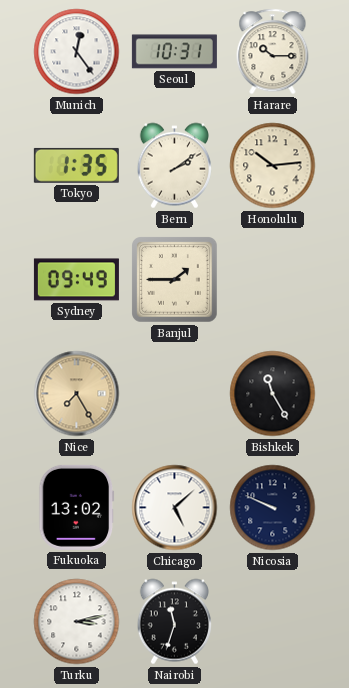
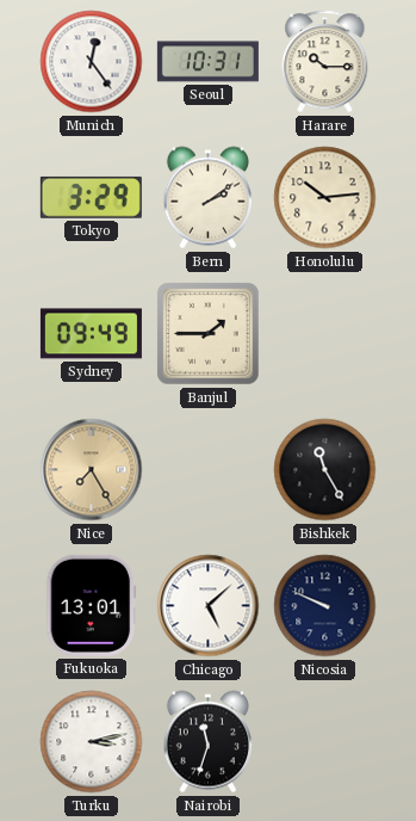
Tokyo: 1:35 -> 3:29
Fukuoka: 13:02 -> 13:01
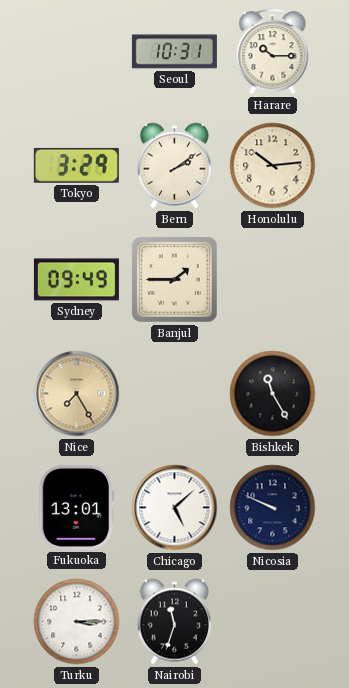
Munich: 12:24 -> none
Turku: 3:13 -> 3:15
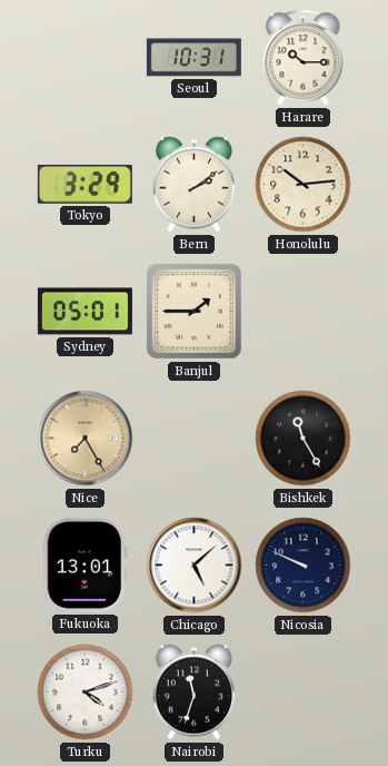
Sydney: 09:49 -> 05:01
Turku: 3:15 -> 4:12
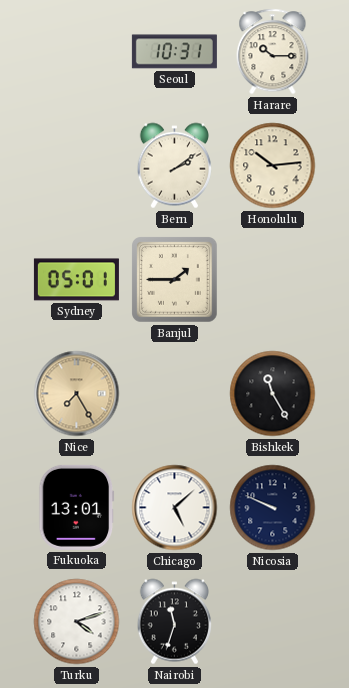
Tokyo: 3:29 -> none
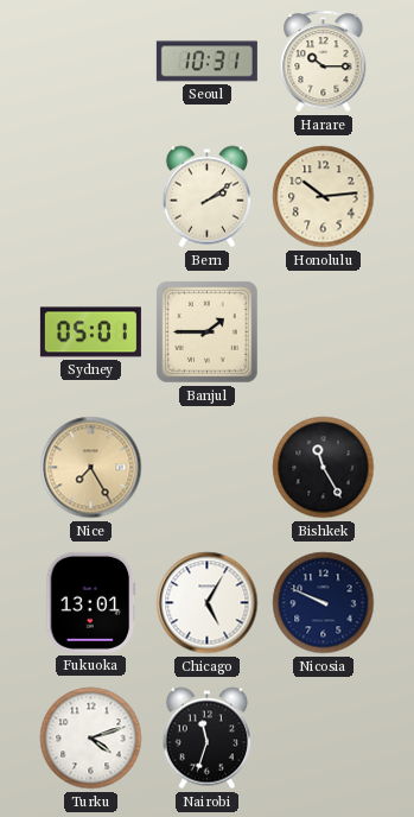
Chicago: 5:08 -> 5:05
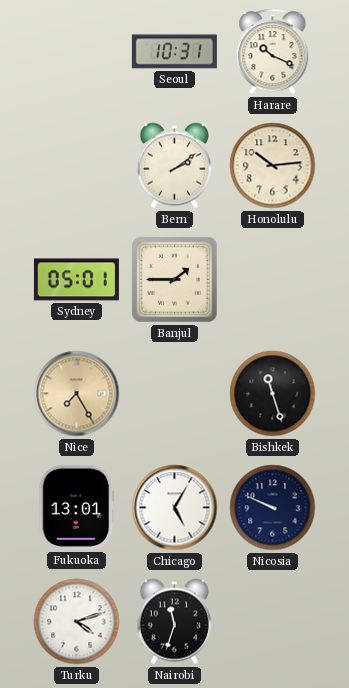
Harare: 10:15 -> 10:19
Bishkek: 11:25 -> 11:27
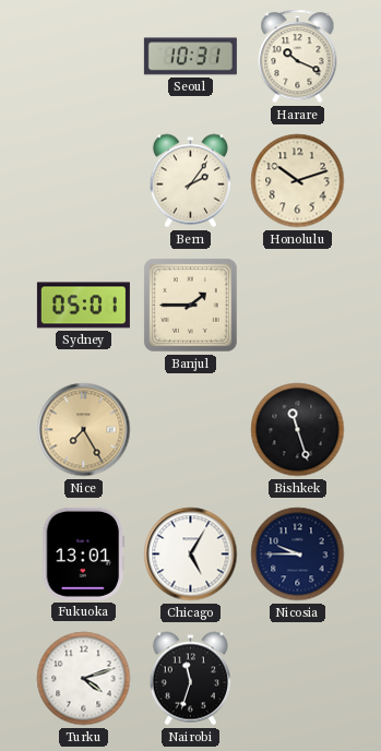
Bern: 2:09 -> 2:06
Honolulu: 10:14 -> 10:12
Nicosia: 9:49 -> 9:45
